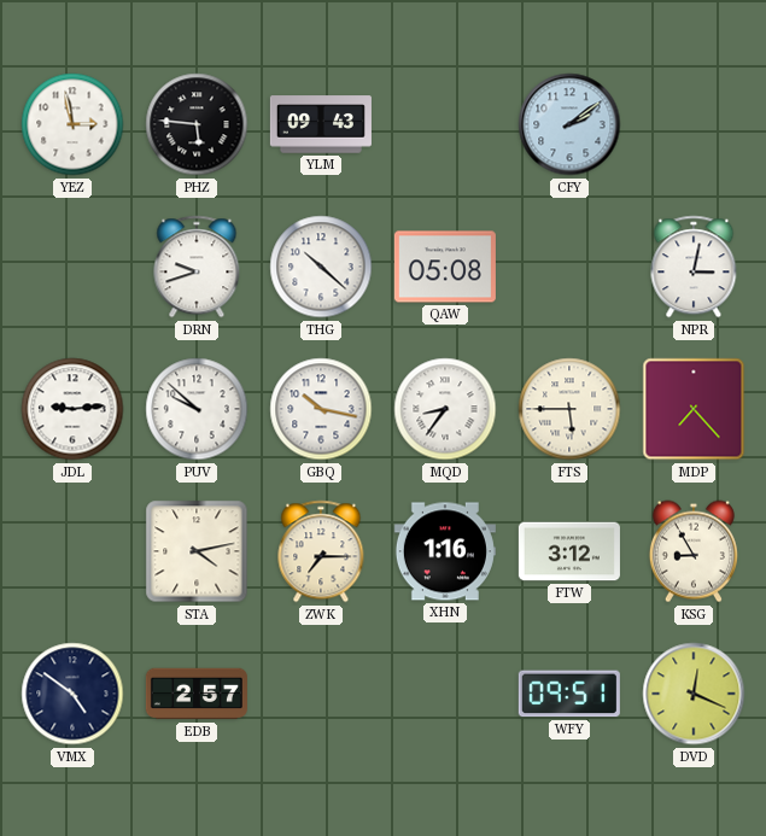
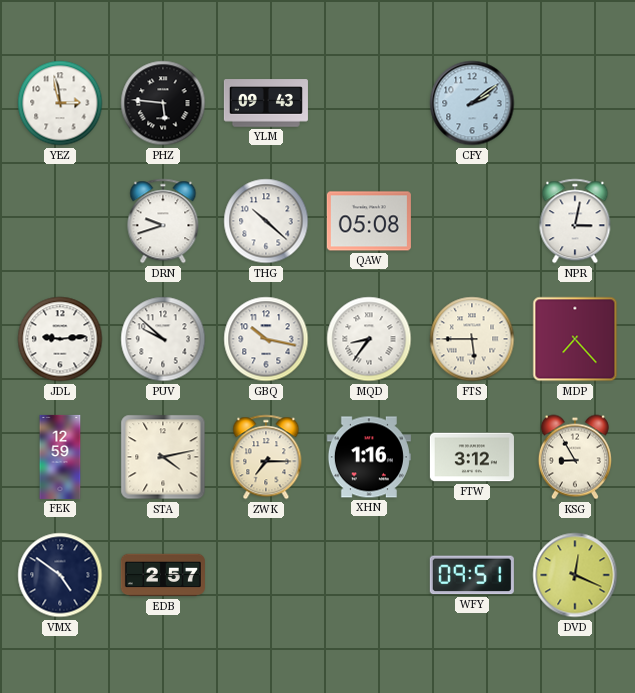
FEK: none -> 12:59
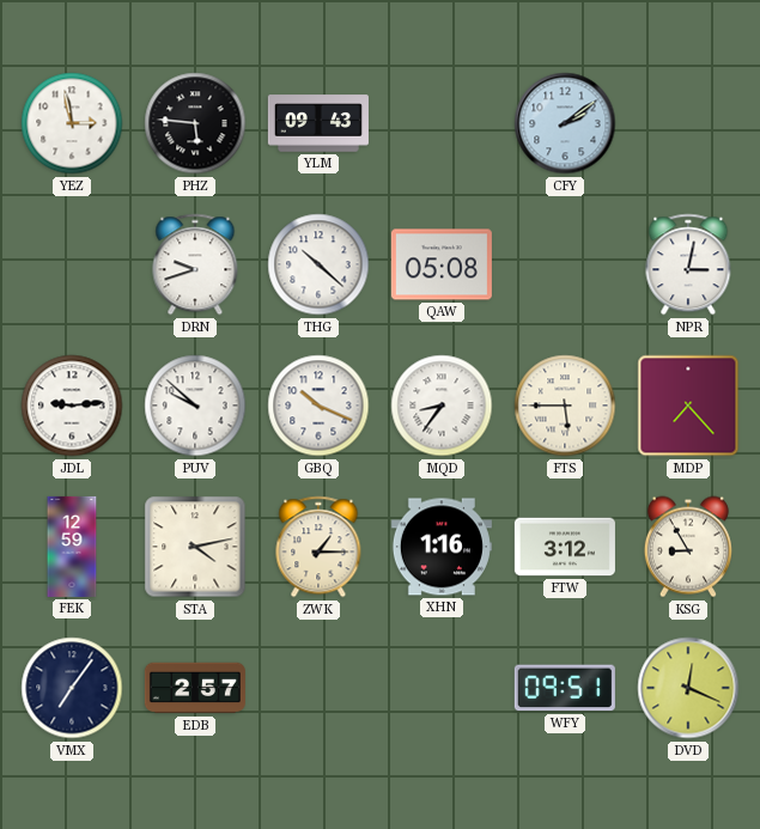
GBQ: 10:17 -> 10:19
ZWK: 7:15 -> 1:15
VMX: 4:51 -> 7:06
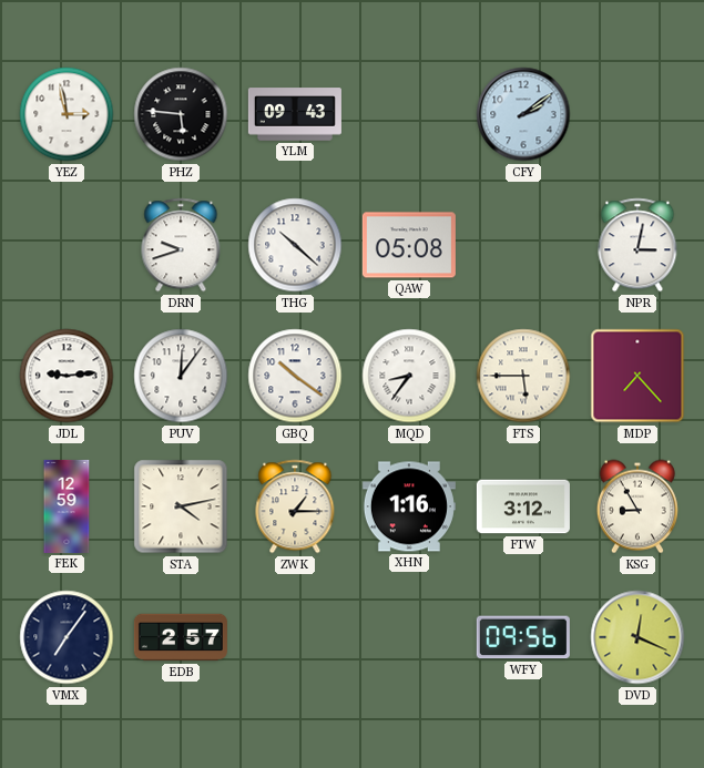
PUV: 9:52 -> 12:06
GBQ: 10:19 -> 10:21
WFY: 09:51 -> 09:56
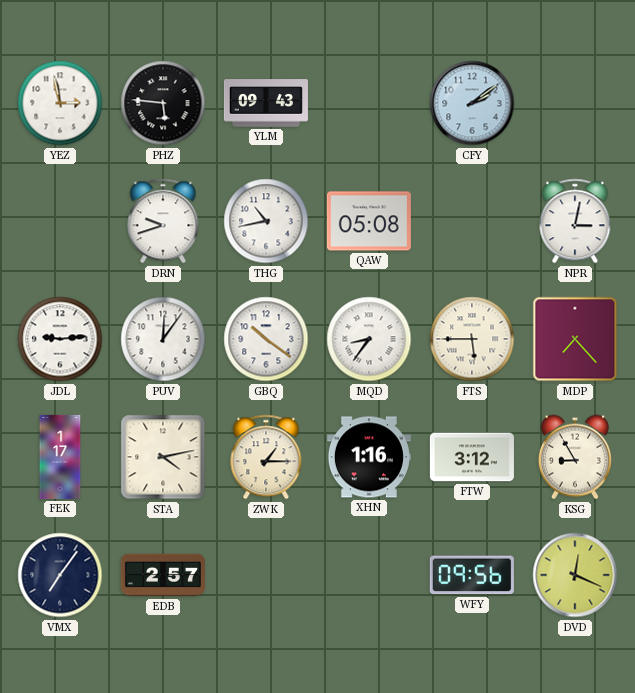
THG: 10:22 -> 10:43
FEK: 12:59 -> 1:17
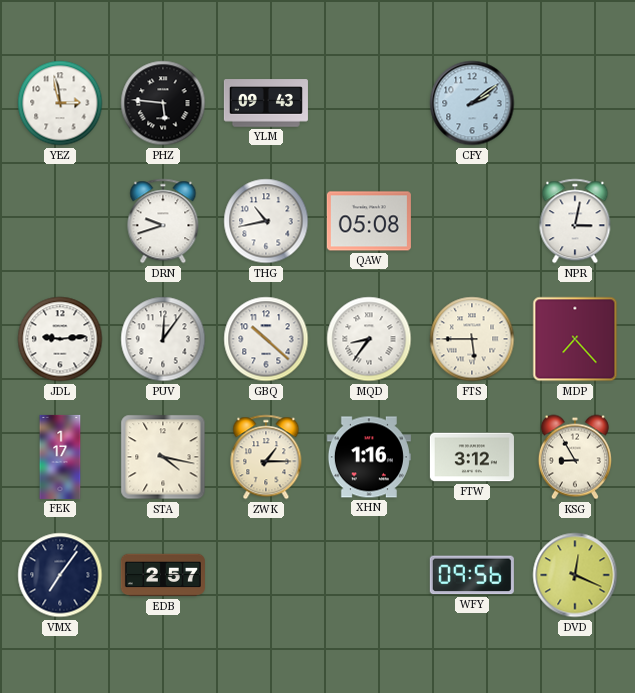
GBQ: 10:21 -> 10:22
STA: 4:13 -> 4:17
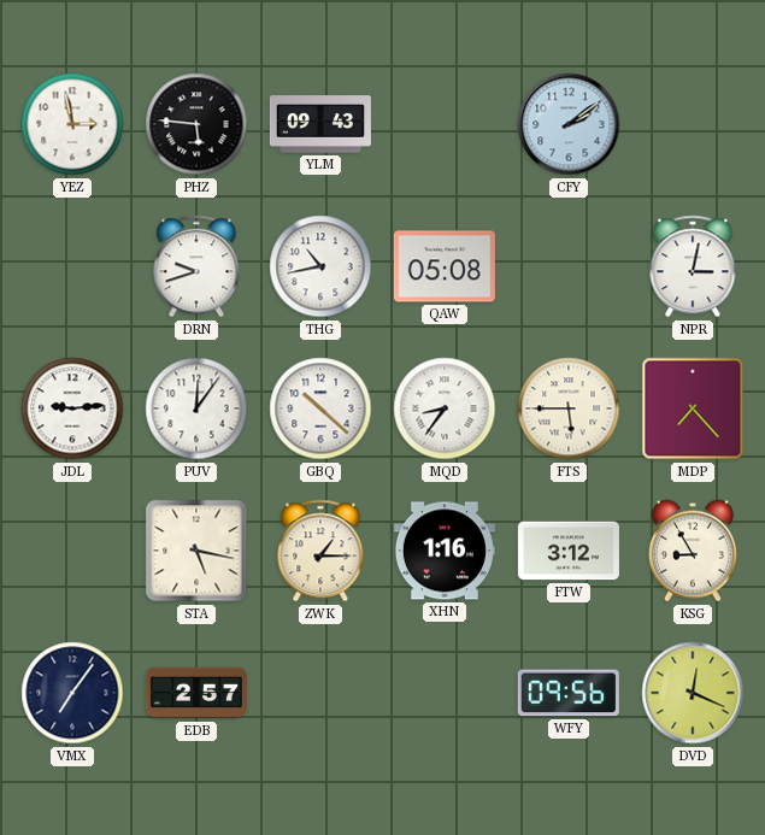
FEK: 1:17 -> none
STA: 4:17 -> 5:17
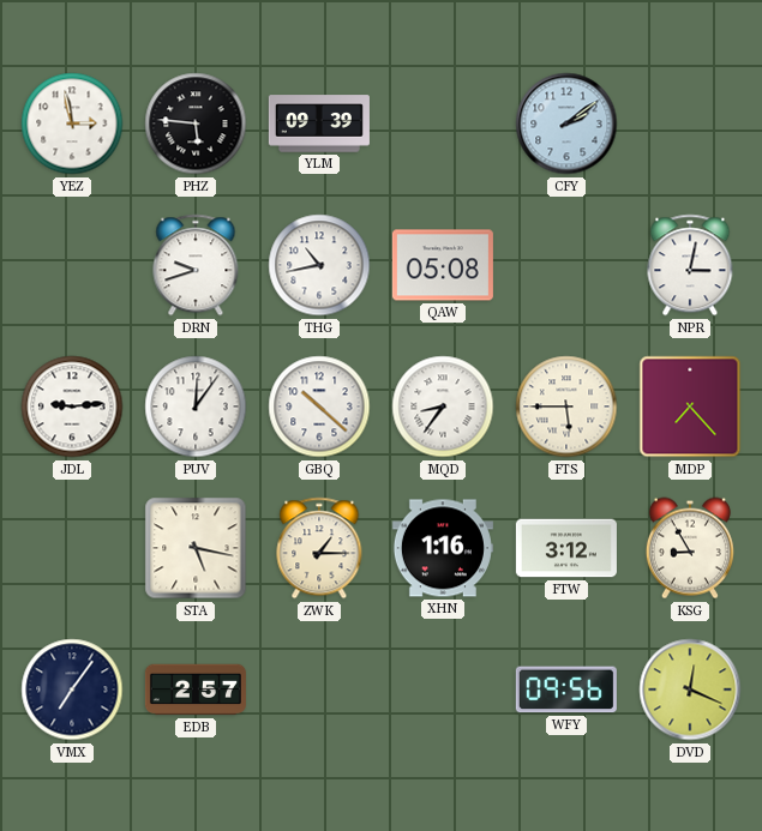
YLM: 09:43 -> 09:39
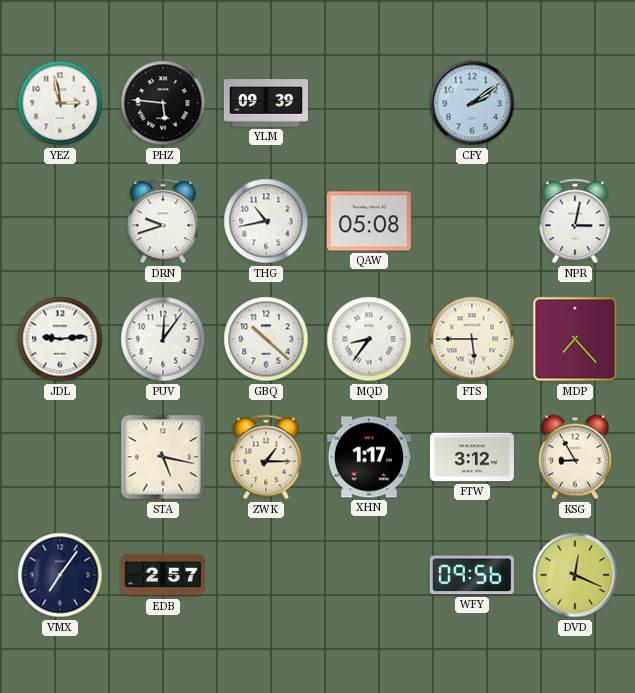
XHN: 1:16 -> 1:17
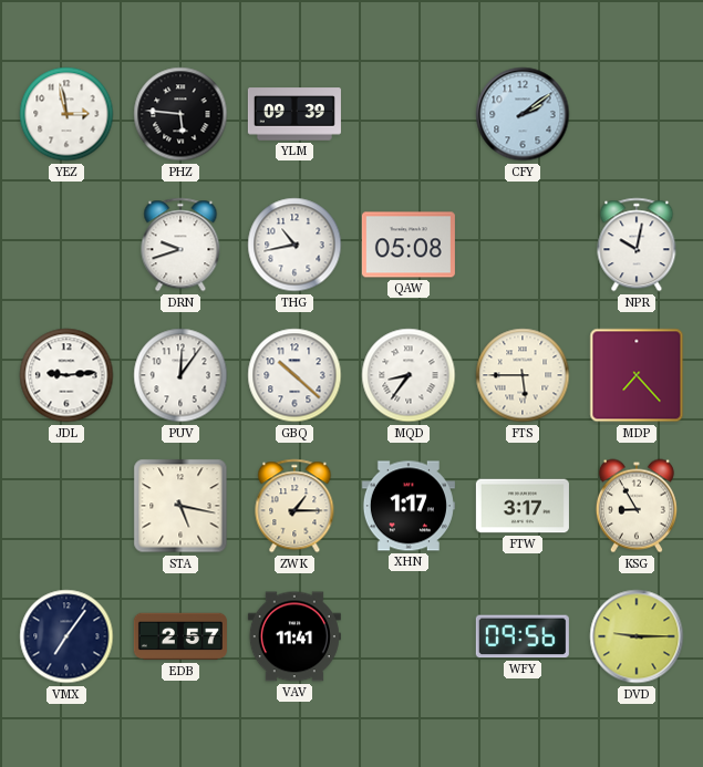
NPR: 3:02 -> 10:02
FTW: 3:12 -> 3:17
VAV: none -> 11:41
DVD: 12:19 -> 9:15
